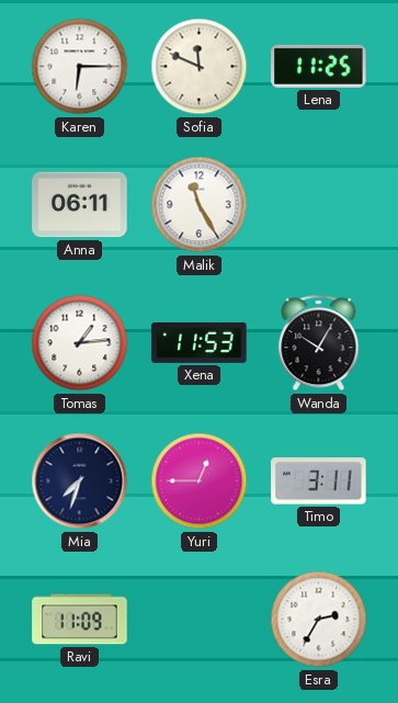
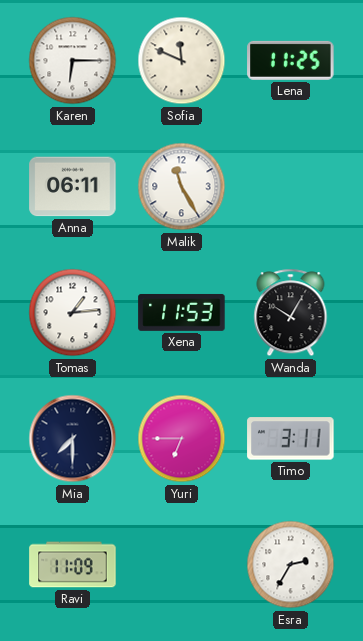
Mia: 7:33 -> 7:30
Yuri: 12:45 -> 6:45
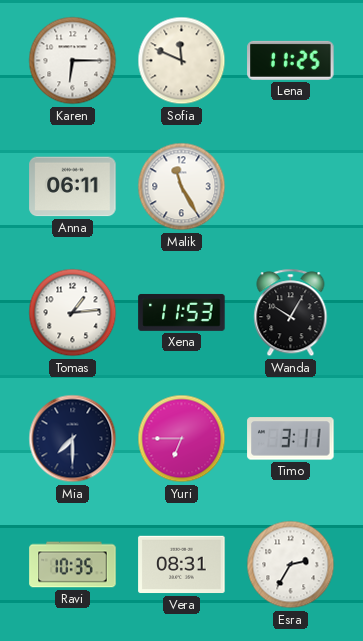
Ravi: 11:09 -> 10:35
Vera: none -> 08:31
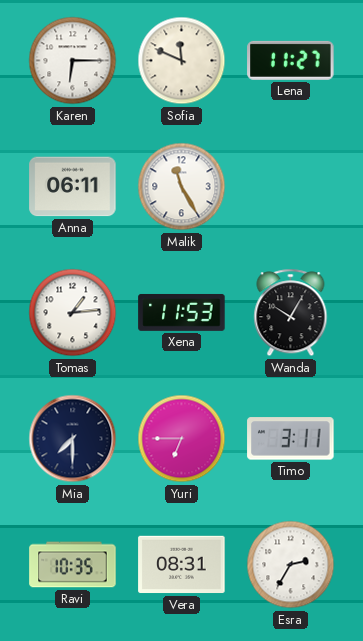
Lena: 11:25 -> 11:27
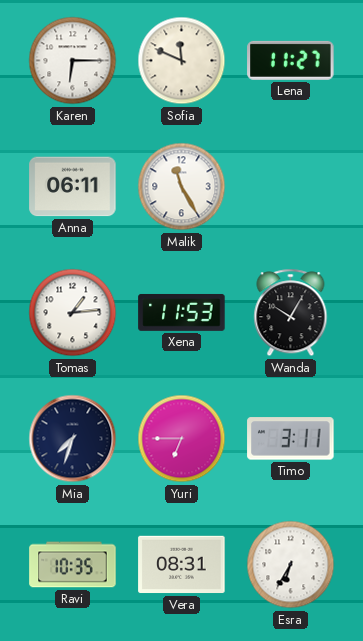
Mia: 7:30 -> 7:33
Esra: 2:35 -> 6:35
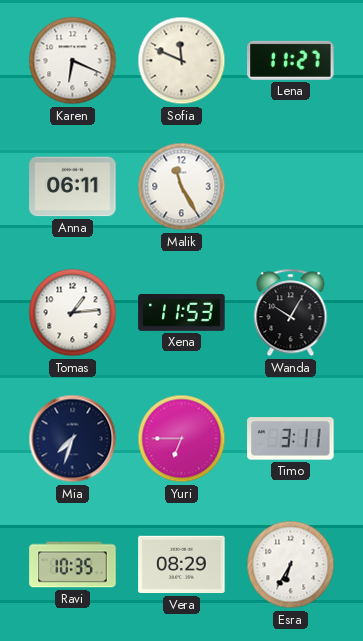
Karen: 6:15 -> 6:19
Vera: 08:31 -> 08:29
